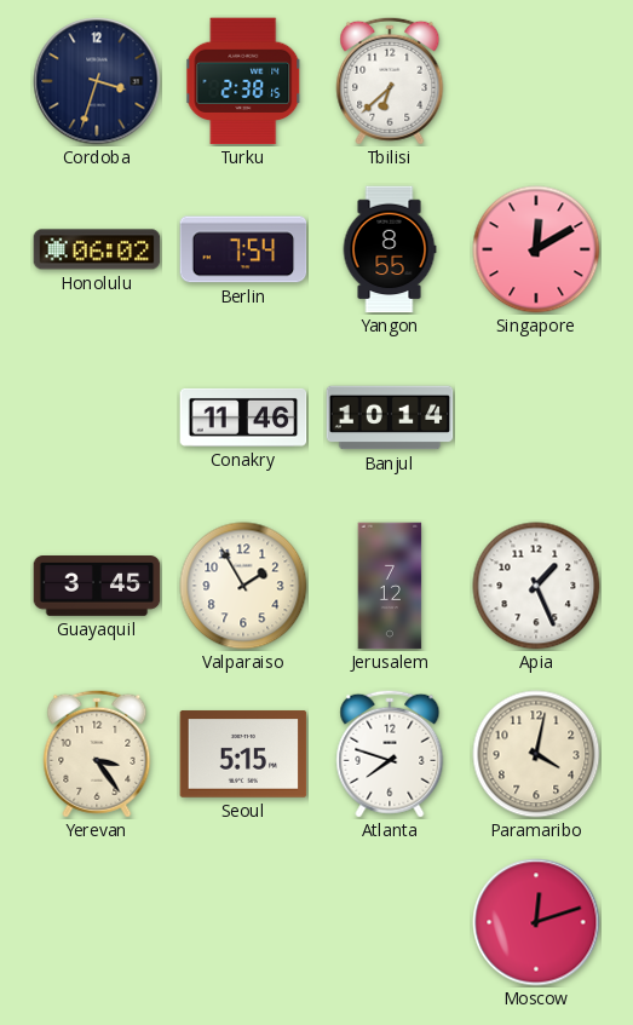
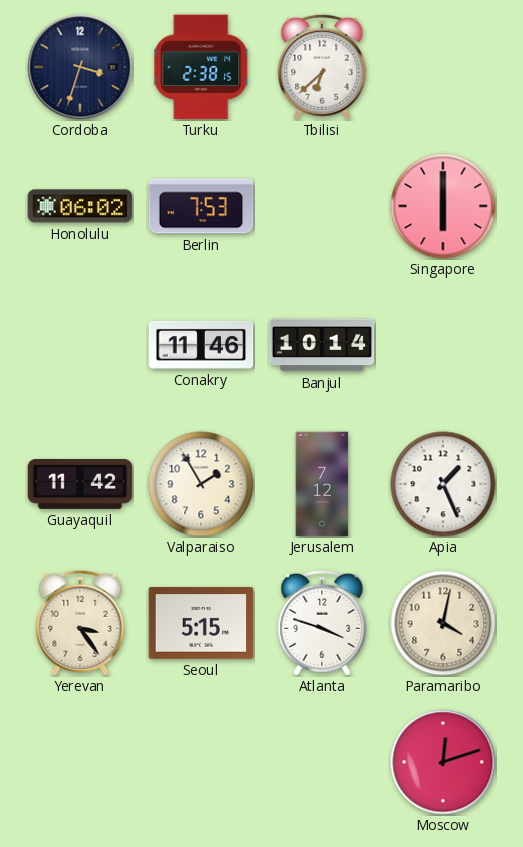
Berlin: 7:54 -> 7:53
Yangon: 8:55 -> none
Singapore: 12:10 -> 6:00
Guayaquil: 3:45 -> 11:42
Atlanta: 7:48 -> 3:48
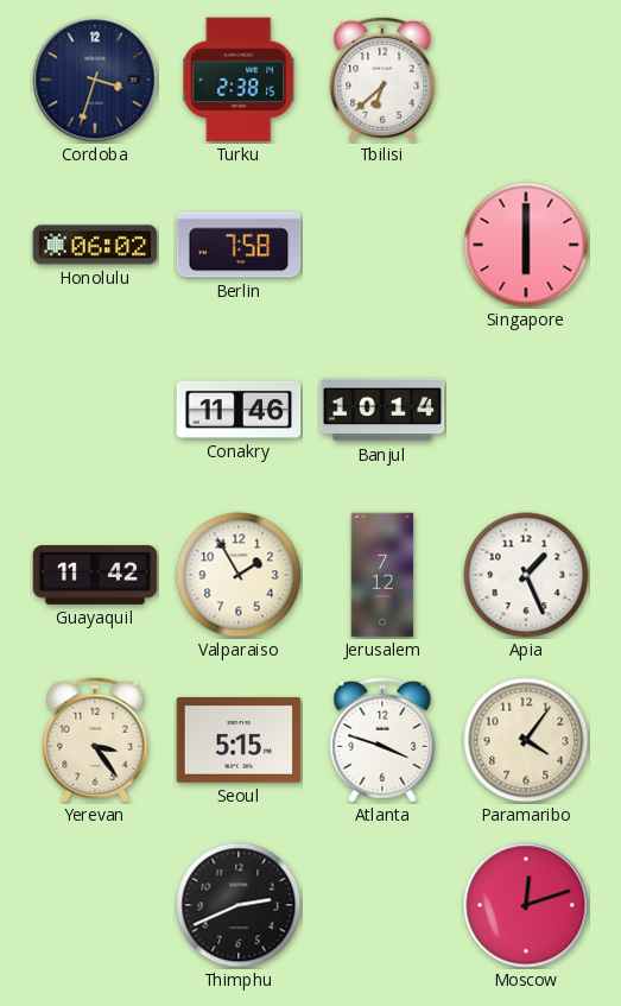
Berlin: 7:53 -> 7:58
Paramaribo: 4:02 -> 4:06
Thimphu: none -> 2:41
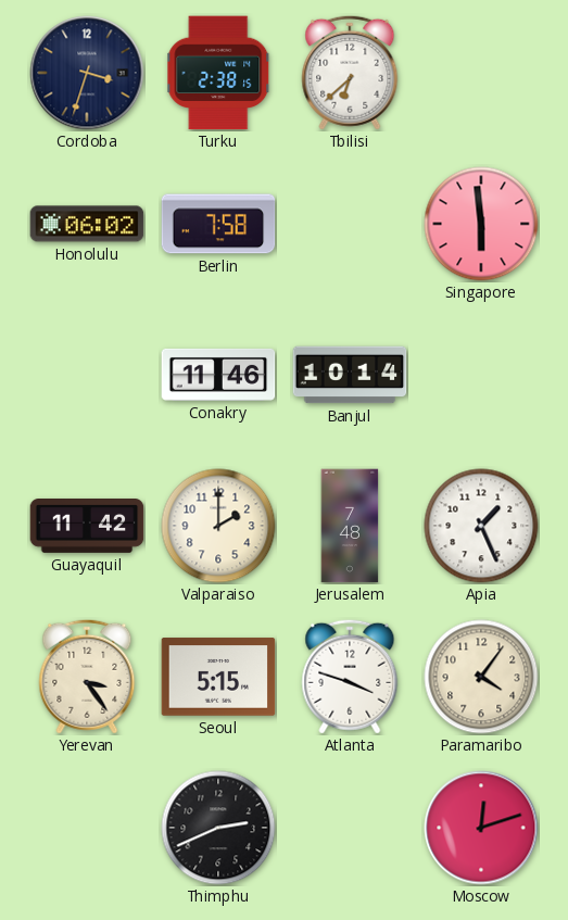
Singapore: 6:00 -> 5:59
Valparaiso: 1:55 -> 2:00
Jerusalem: 7:12 -> 7:48
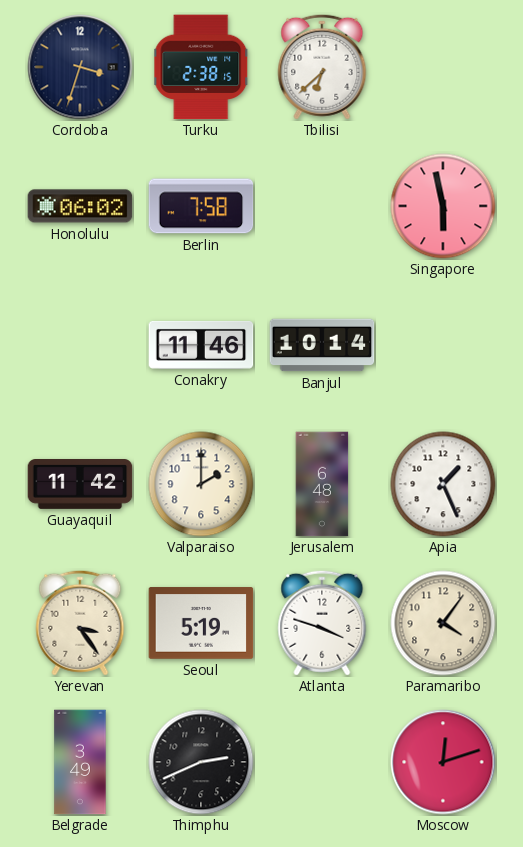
Singapore: 5:59 -> 5:58
Jerusalem: 7:48 -> 6:48
Seoul: 5:15 -> 5:19
Belgrade: none -> 3:49
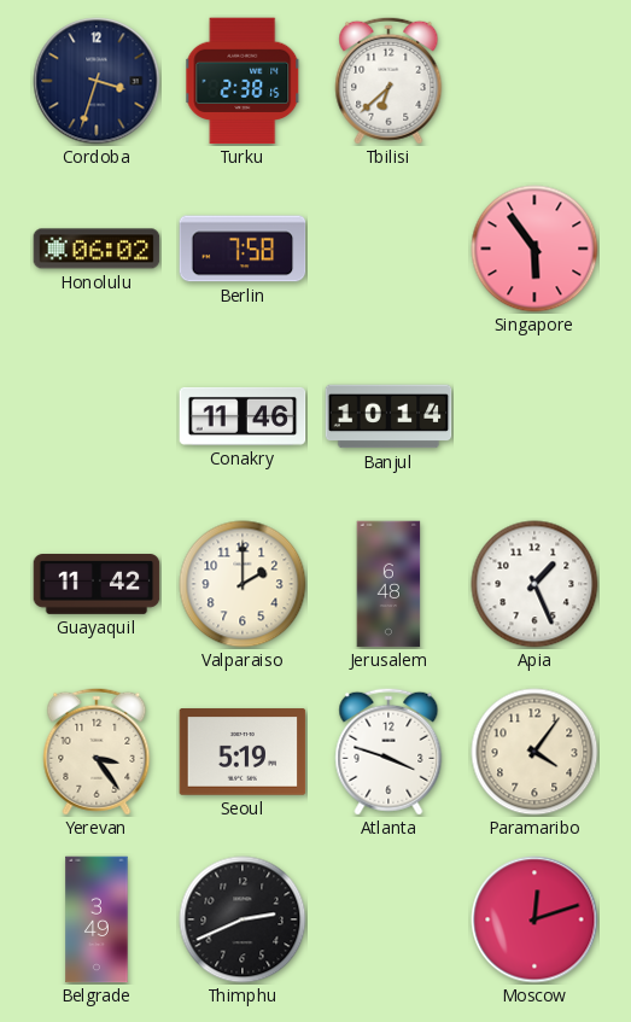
Singapore: 5:58 -> 5:54
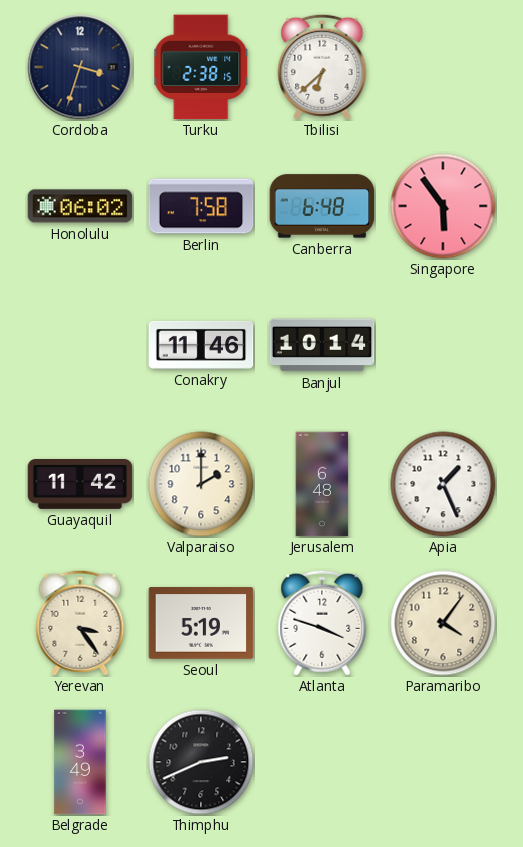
Canberra: none -> 6:48
Moscow: 12:12 -> none
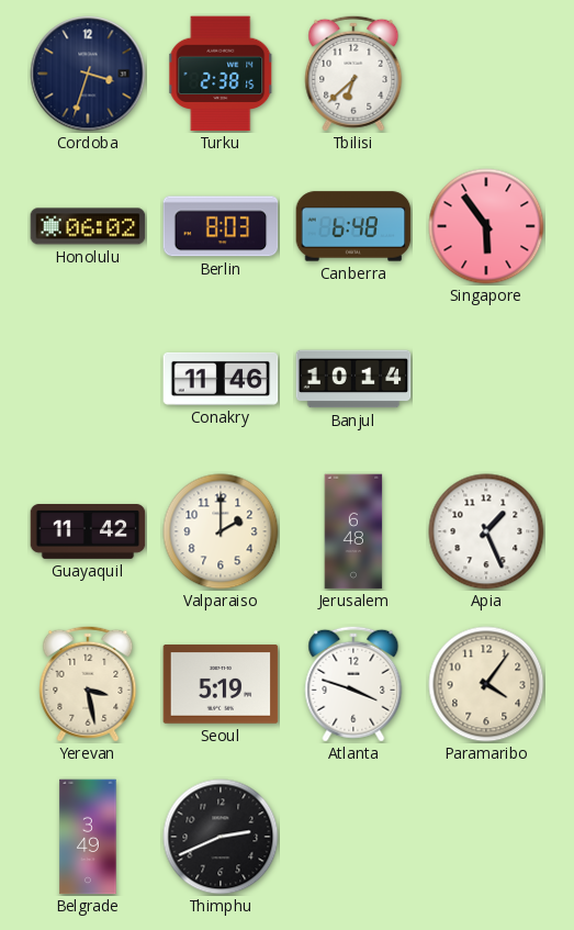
Berlin: 7:58 -> 8:03
Yerevan: 3:24 -> 3:28
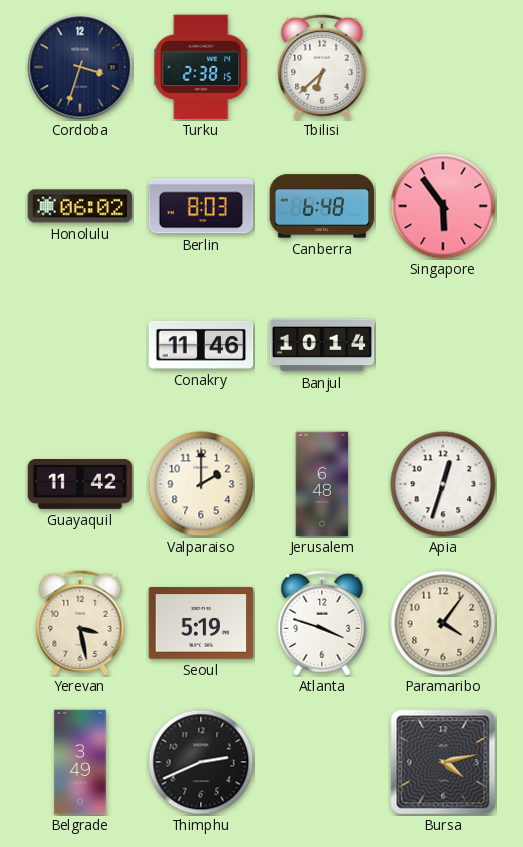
Apia: 1:26 -> 12:33
Bursa: none -> 4:13
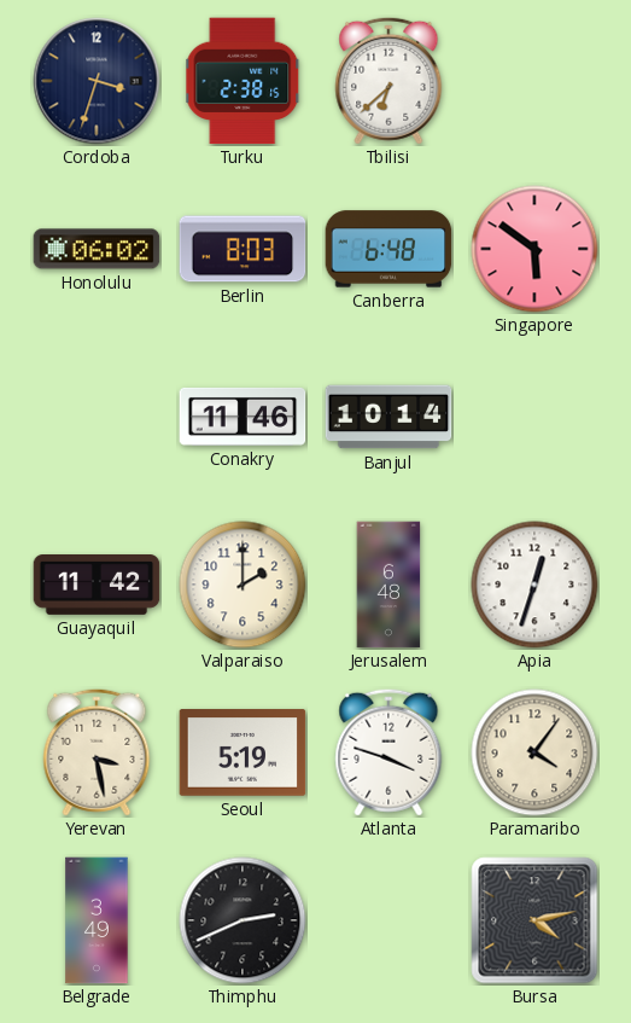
Singapore: 5:54 -> 5:51
